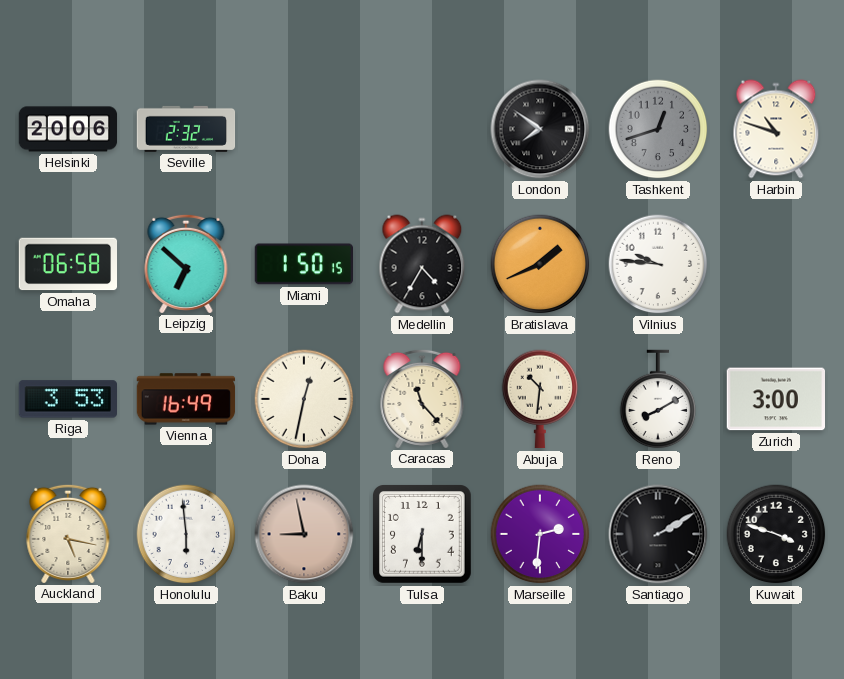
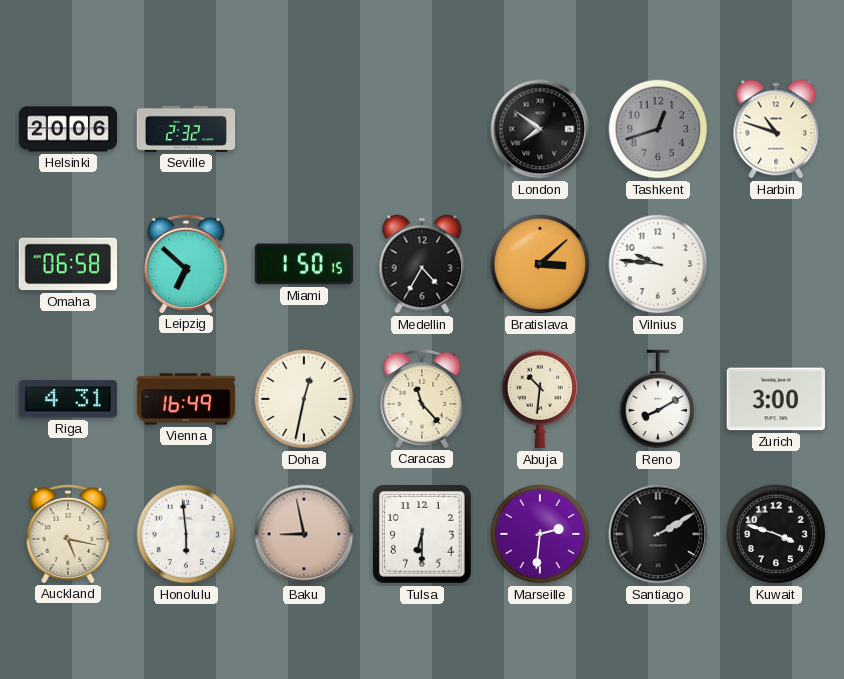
Bratislava: 1:41 -> 3:08
Riga: 3:53 -> 4:31
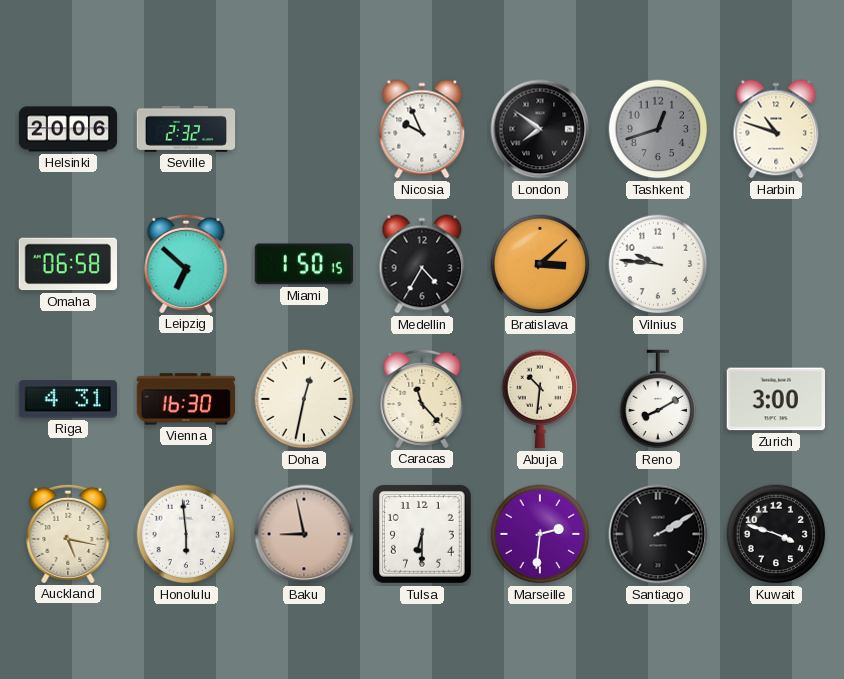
Nicosia: none -> 9:56
Vienna: 16:49 -> 16:30
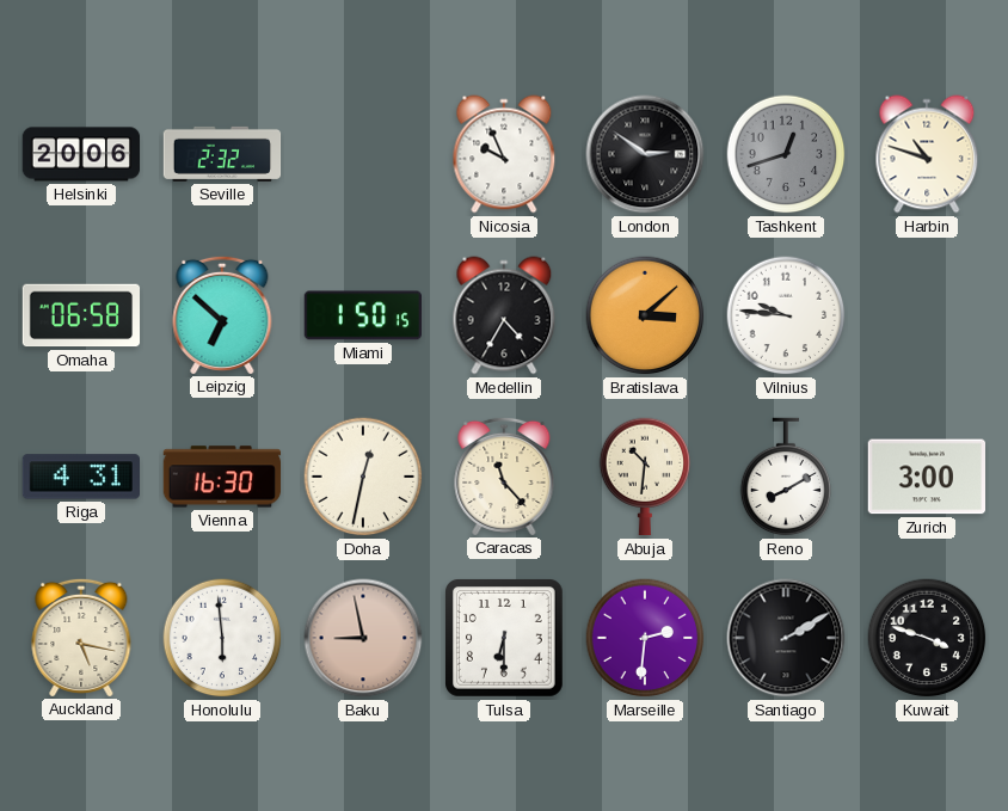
London: 7:51 -> 2:51
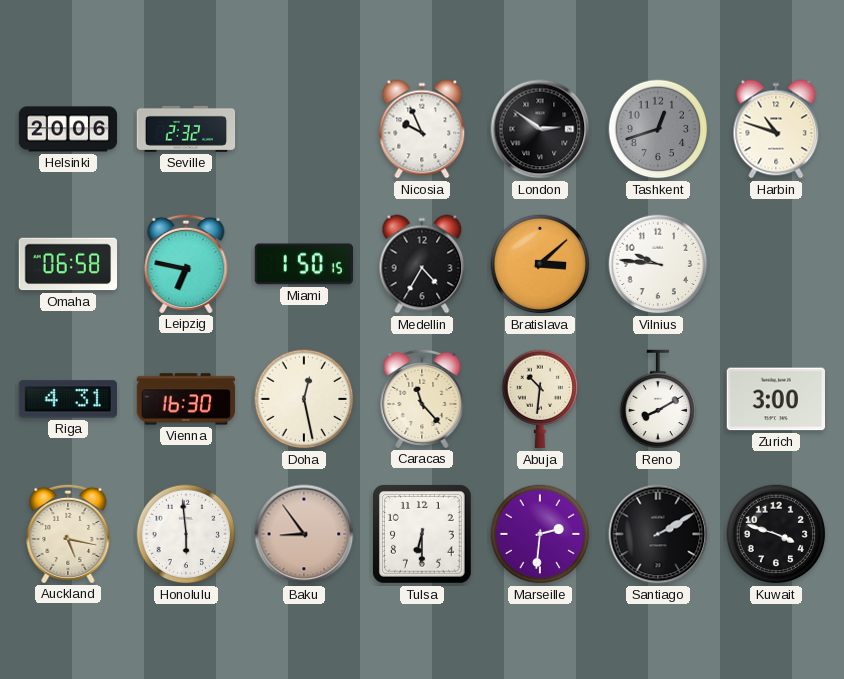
Leipzig: 6:52 -> 6:47
Doha: 12:32 -> 12:28
Baku: 8:58 -> 8:54
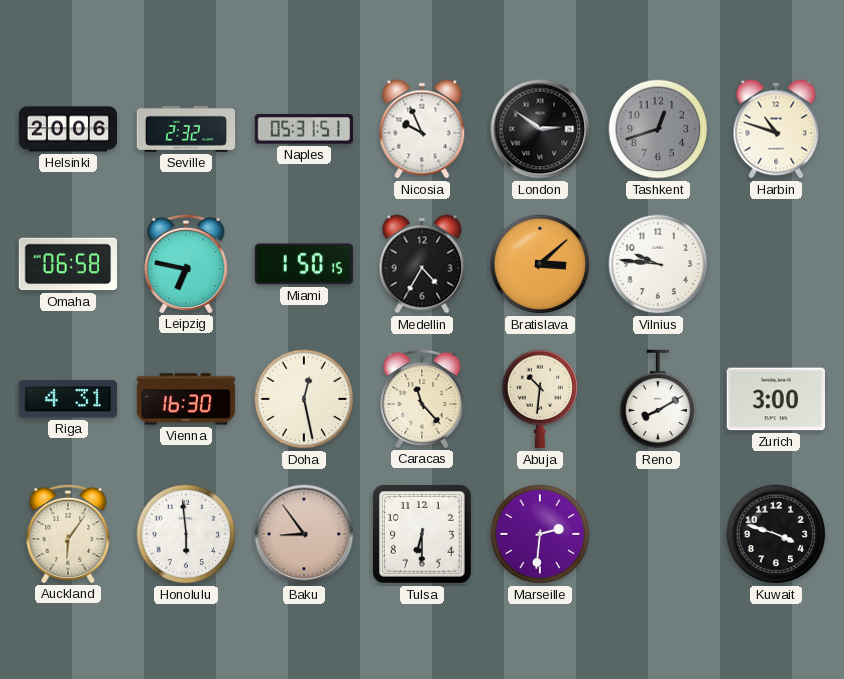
Naples: none -> 05:31
Auckland: 5:17 -> 6:06
Santiago: 2:10 -> none
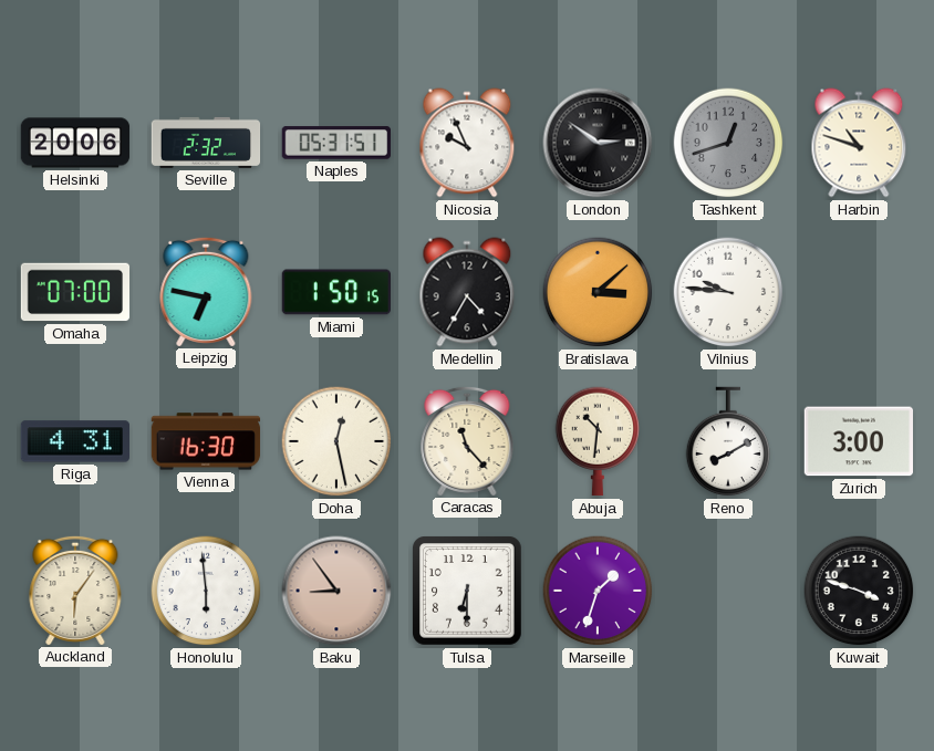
Omaha: 06:58 -> 07:00
Marseille: 2:31 -> 1:33
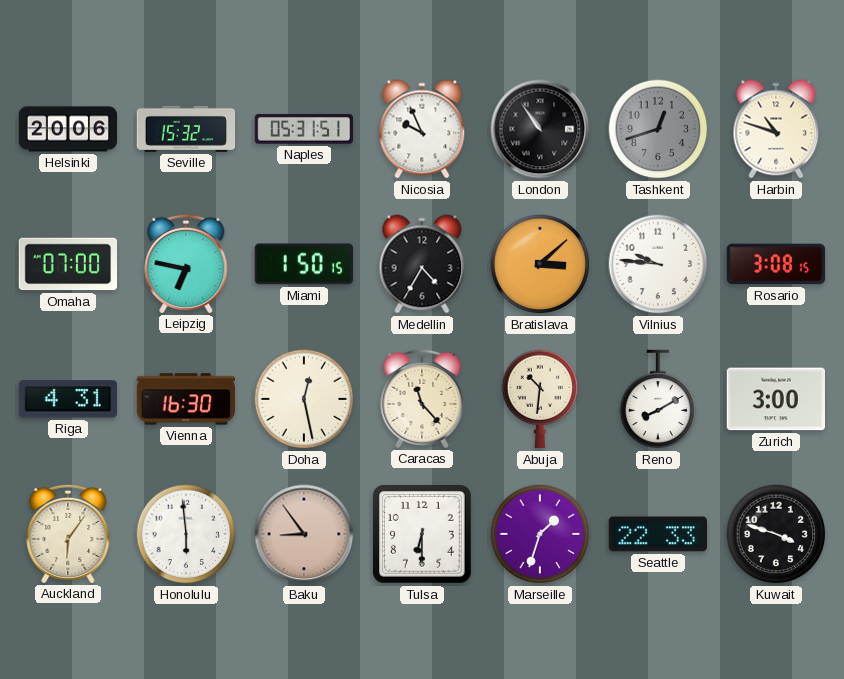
Seville: 2:32 -> 15:32
London: 2:51 -> 10:54
Rosario: none -> 3:08
Seattle: none -> 22:33
